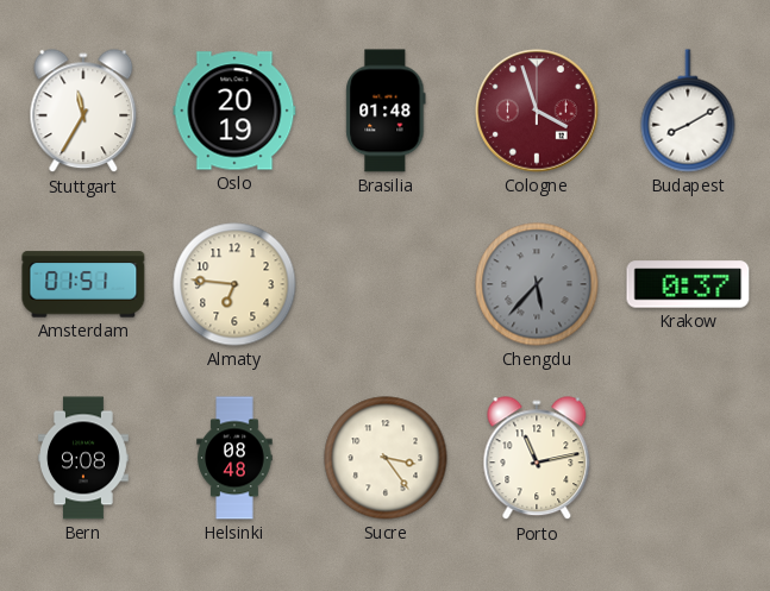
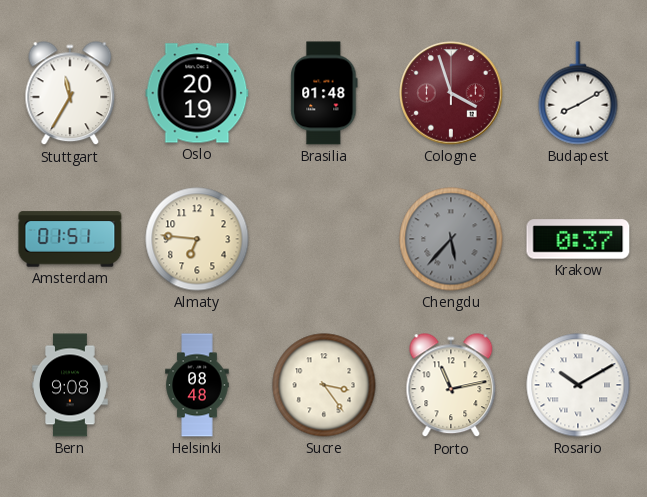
Rosario: none -> 10:10
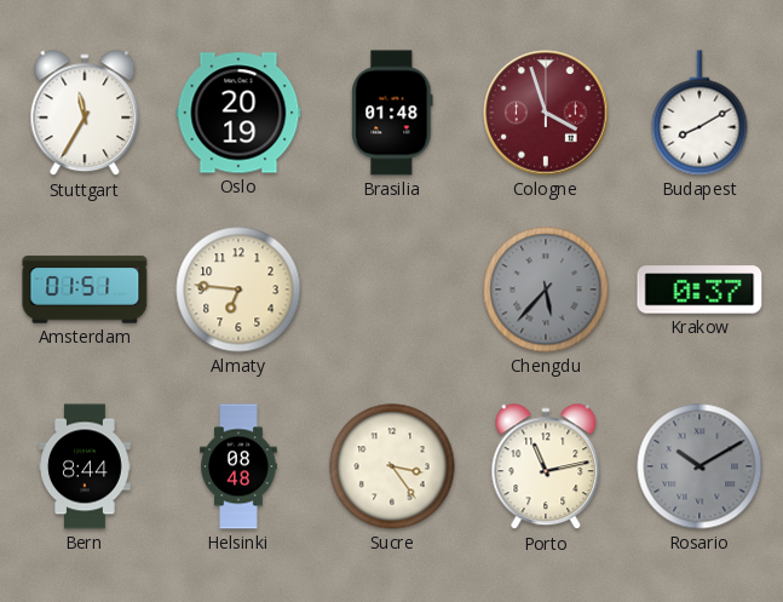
Bern: 9:08 -> 8:44
Rosario dial: white -> grey
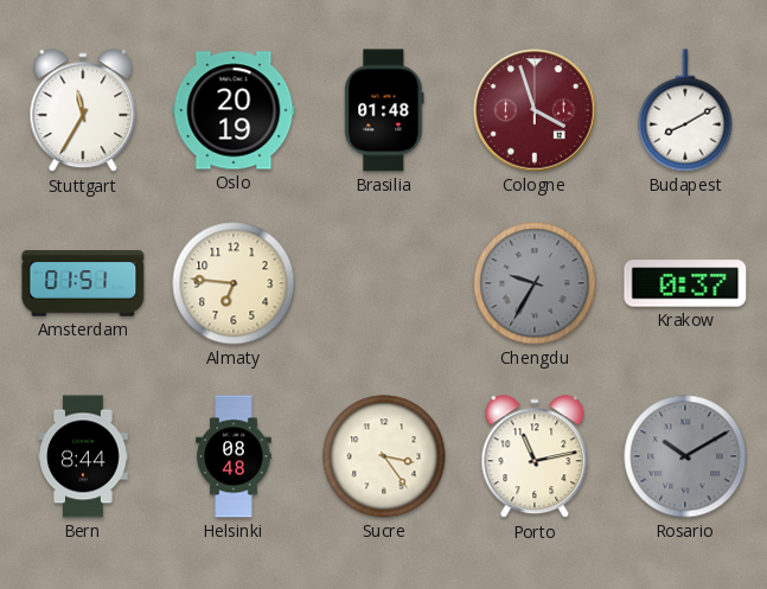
Chengdu: 5:37 -> 9:35
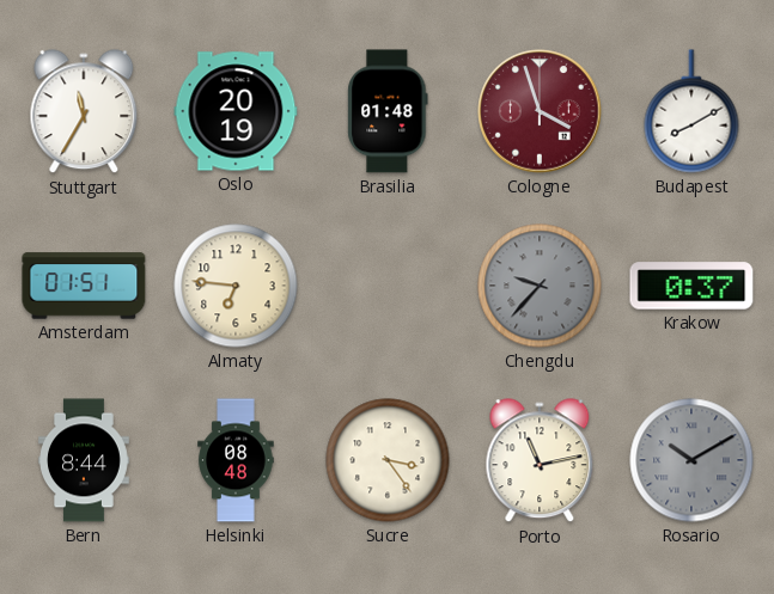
Chengdu: 9:35 -> 9:37
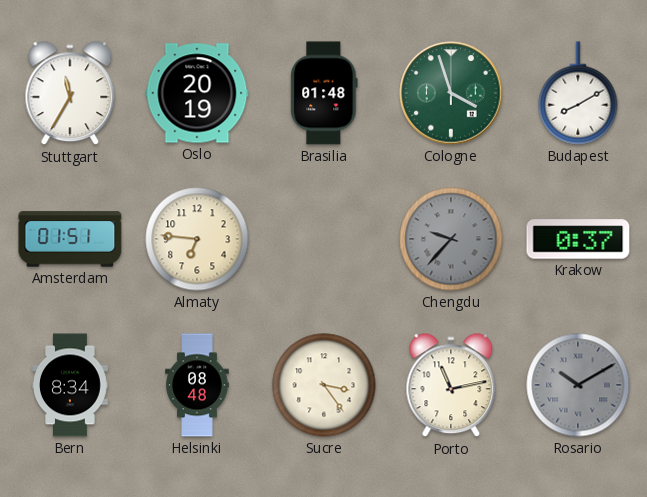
Cologne dial: burgundy -> green
Bern: 8:44 -> 8:34
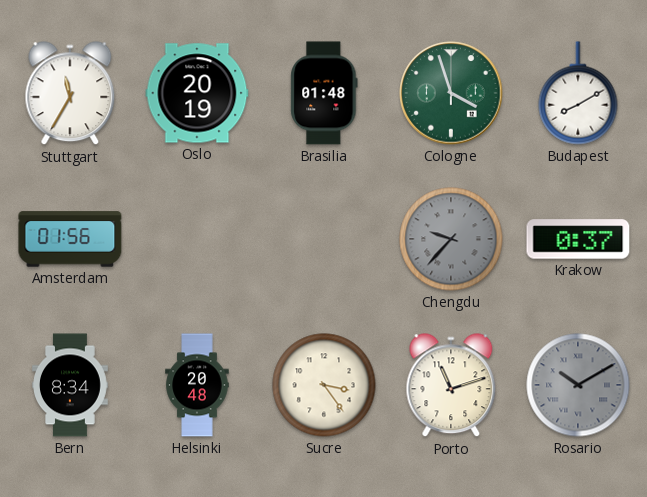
Amsterdam: 01:51 -> 01:56
Almaty: 6:46 -> none
Helsinki: 08:48 -> 20:48
Porto: 11:13 -> 11:12
